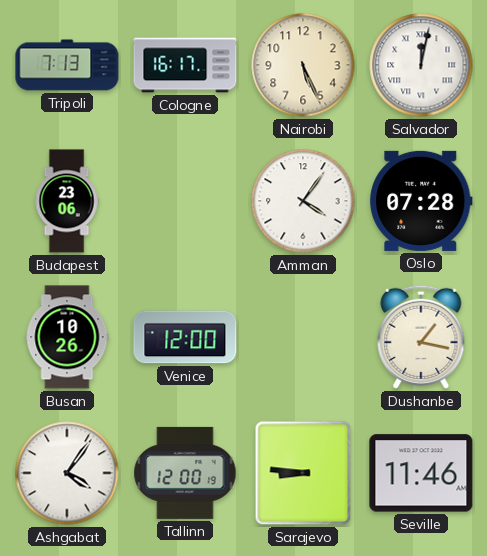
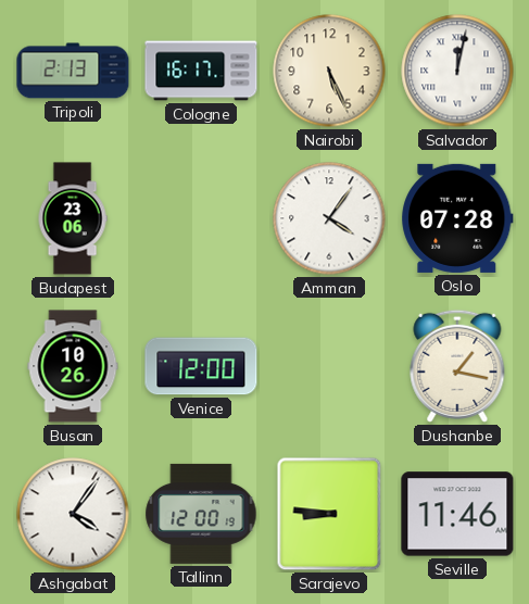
Tripoli: 7:13 -> 2:13
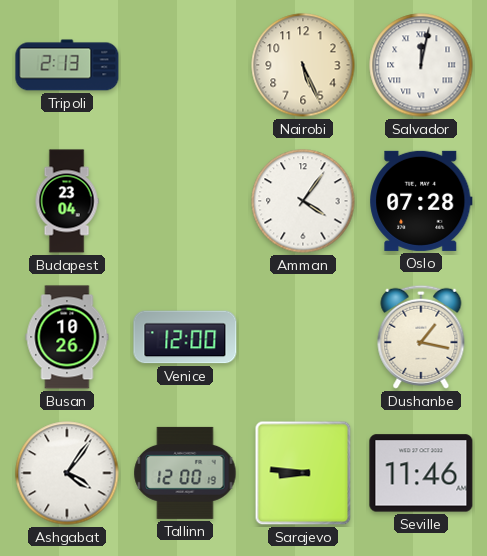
Cologne: 16:17 -> none
Budapest: 23:06 -> 23:04
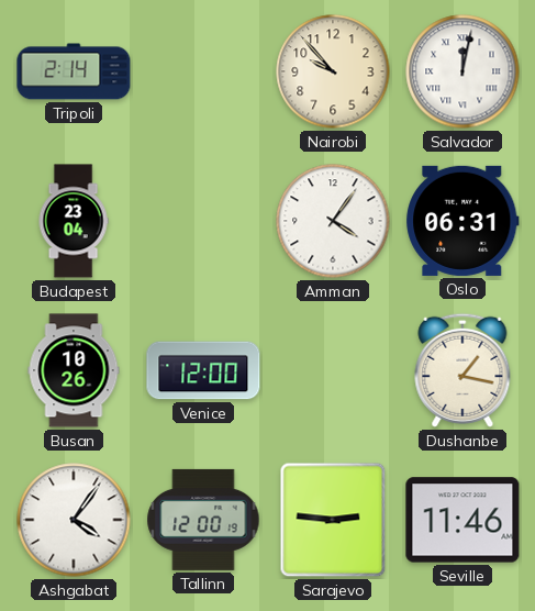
Tripoli: 2:13 -> 2:14
Nairobi: 5:26 -> 9:53
Oslo: 07:28 -> 06:31
Sarajevo: 8:46 -> 2:46
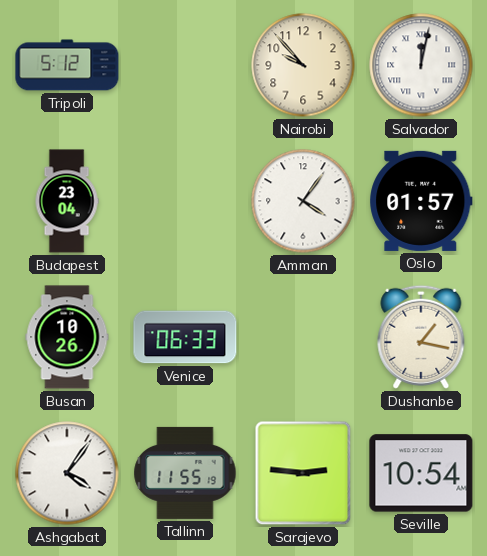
Tripoli: 2:14 -> 5:12
Oslo: 06:31 -> 01:57
Venice: 12:00 -> 06:33
Tallinn: 12:00 -> 11:55
Seville: 11:46 -> 10:54
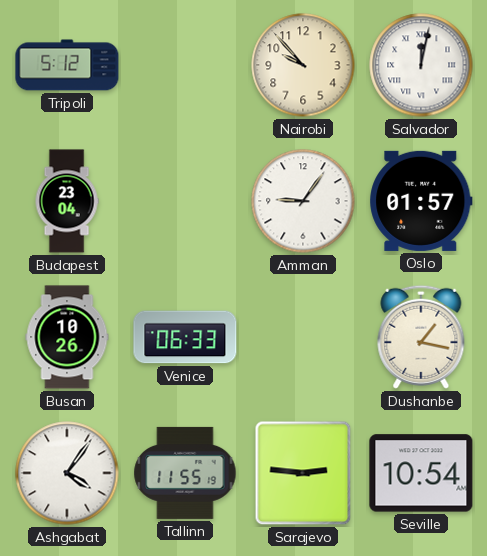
Amman: 4:06 -> 9:06
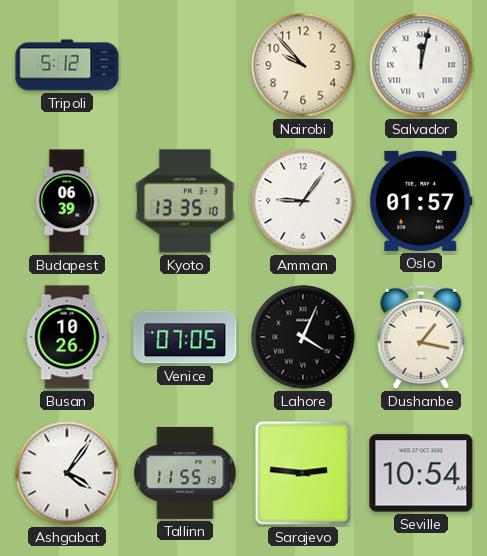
Budapest: 23:04 -> 06:39
Kyoto: none -> 13:35
Venice: 06:33 -> 07:05
Lahore: none -> 4:04
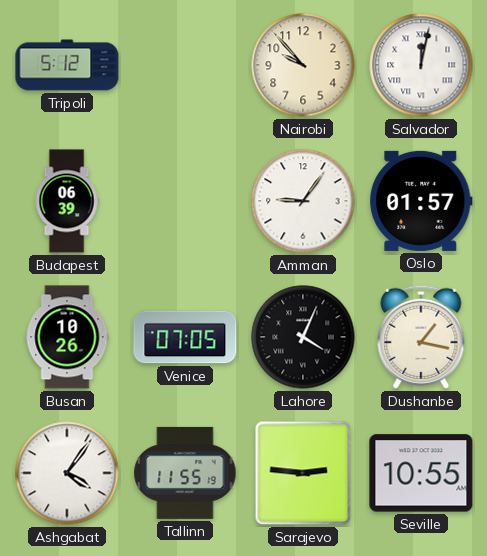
Kyoto: 13:35 -> none
Seville: 10:54 -> 10:55
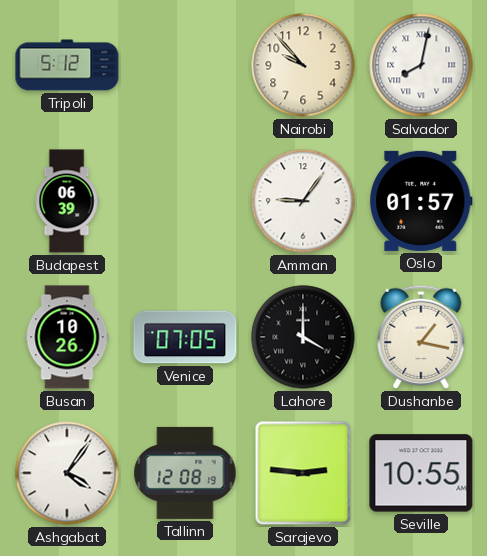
Salvador: 12:02 -> 8:02
Lahore: 4:04 -> 4:00
Tallinn: 11:55 -> 12:08
